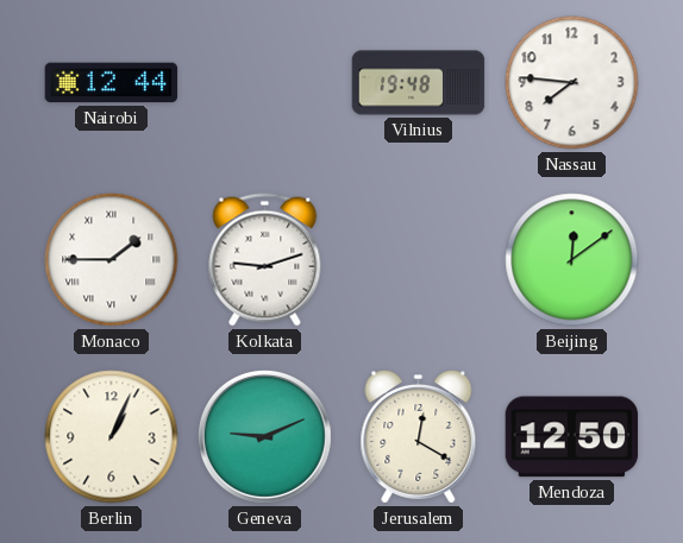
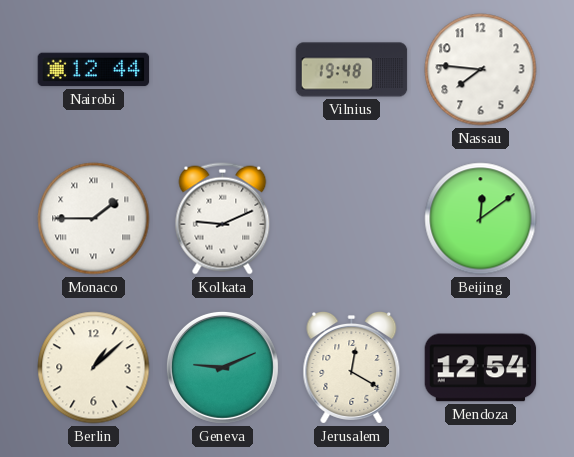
Kolkata: 9:12 -> 9:11
Berlin: 1:04 -> 1:08
Mendoza: 12:50 -> 12:54
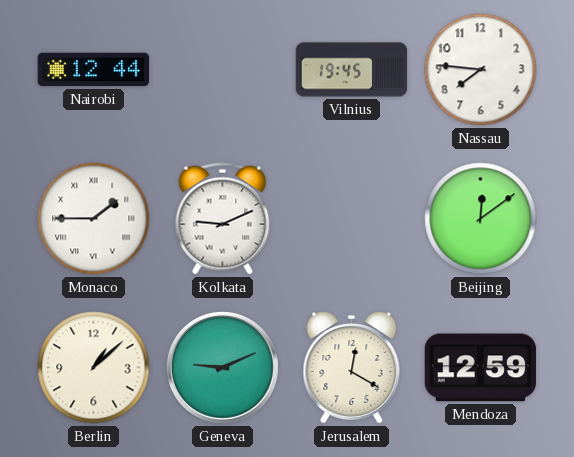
Vilnius: 19:48 -> 19:45
Mendoza: 12:54 -> 12:59
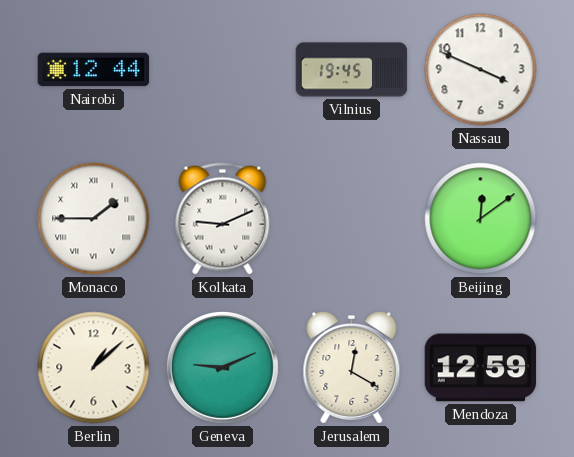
Nassau: 7:46 -> 3:49
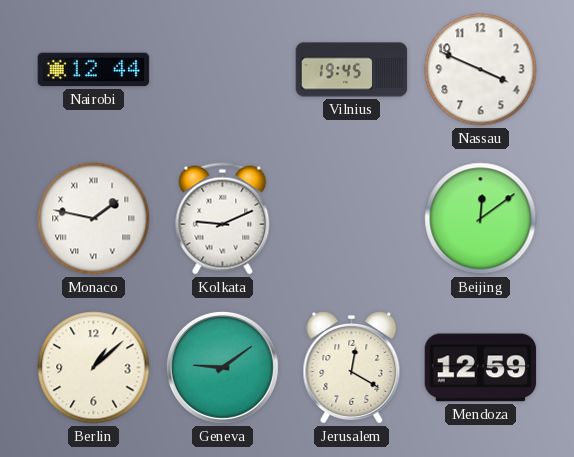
Monaco: 1:45 -> 1:47
Geneva: 9:11 -> 9:09
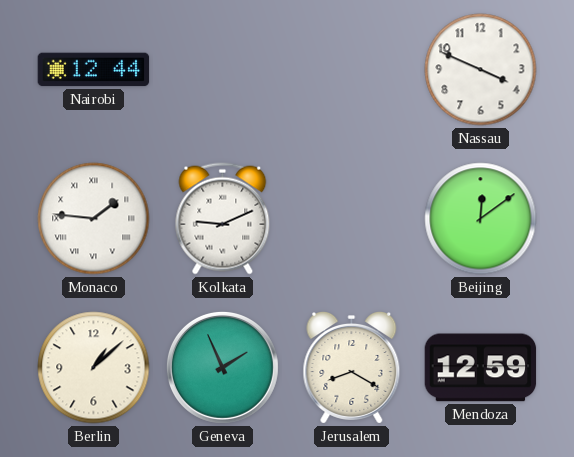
Vilnius: 19:45 -> none
Monaco: 1:47 -> 1:46
Geneva: 9:09 -> 1:56
Jerusalem: 12:20 -> 8:20
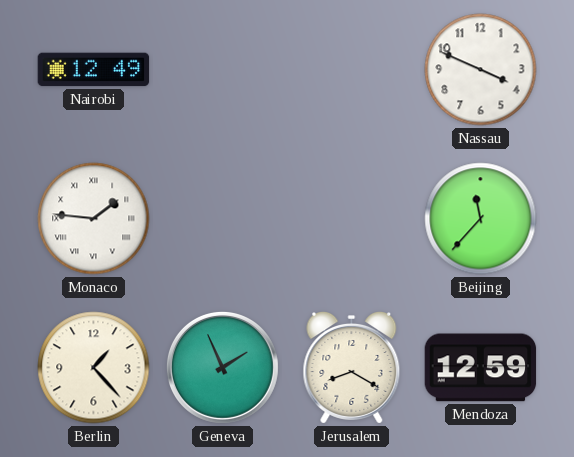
Nairobi: 12:44 -> 12:49
Kolkata: 9:11 -> none
Beijing: 12:09 -> 11:37
Berlin: 1:08 -> 1:23
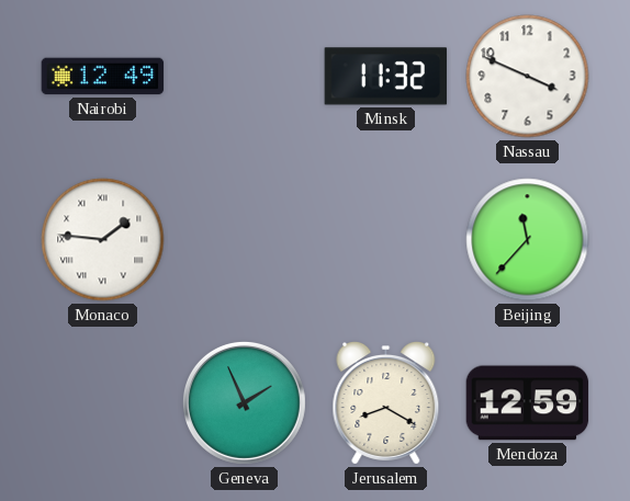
Minsk: none -> 11:32
Berlin: 1:23 -> none
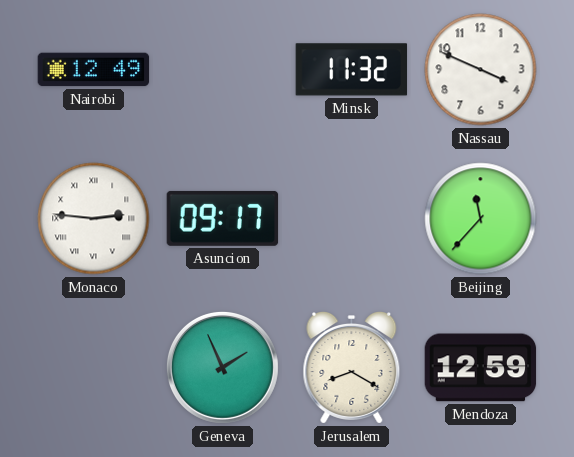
Monaco: 1:46 -> 2:46
Asuncion: none -> 09:17
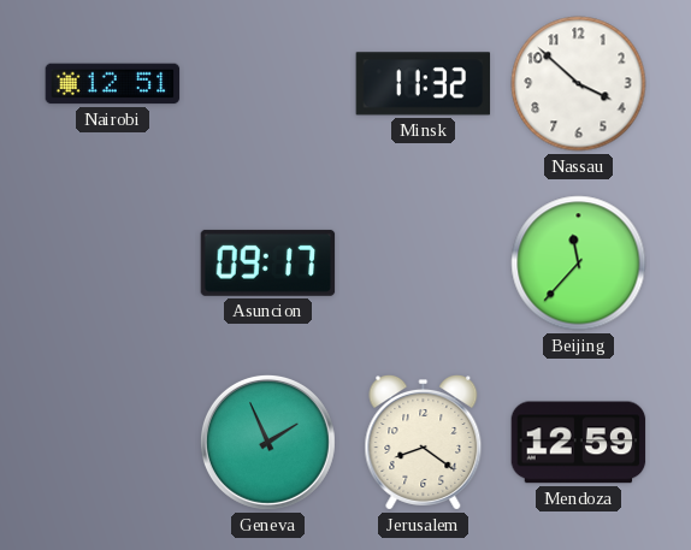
Nairobi: 12:49 -> 12:51
Nassau: 3:49 -> 3:52
Monaco: 2:46 -> none
Jerusalem: 8:20 -> 8:21
